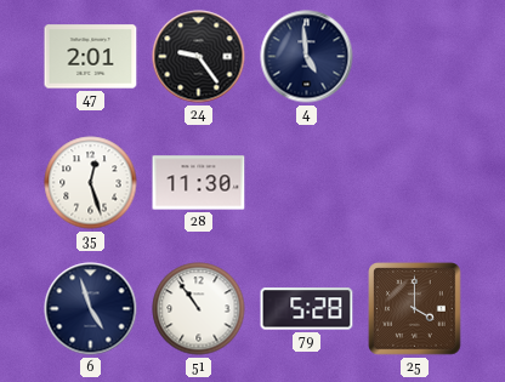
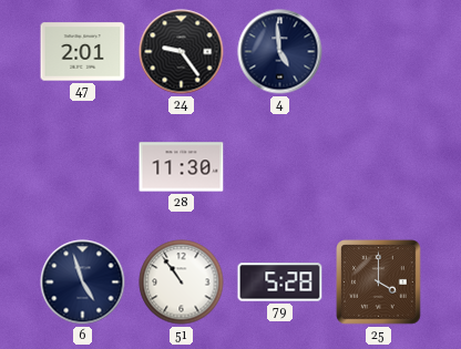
35: 12:27 -> none
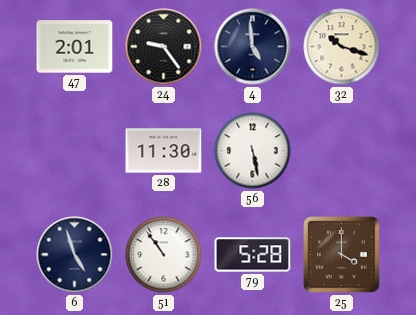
32: none -> 10:18
56: none -> 5:28
